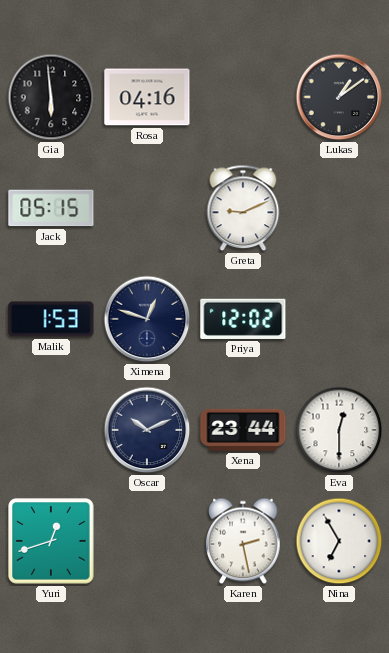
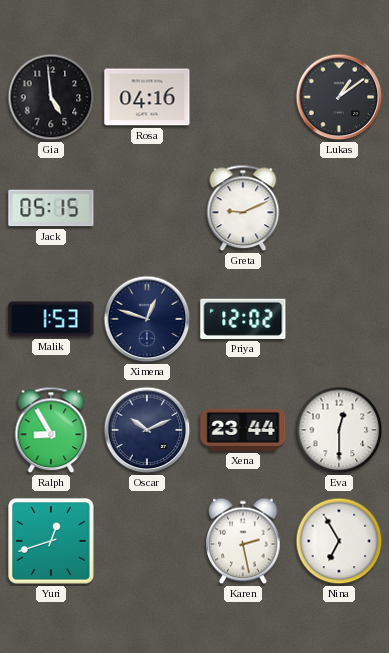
Gia: 5:59 -> 4:59
Ralph: none -> 8:55
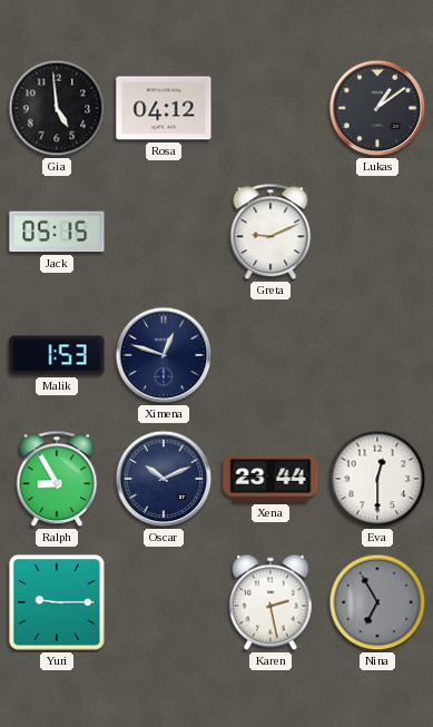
Rosa: 04:16 -> 04:12
Priya: 12:02 -> none
Yuri: 12:42 -> 9:15
Nina dial: white -> grey
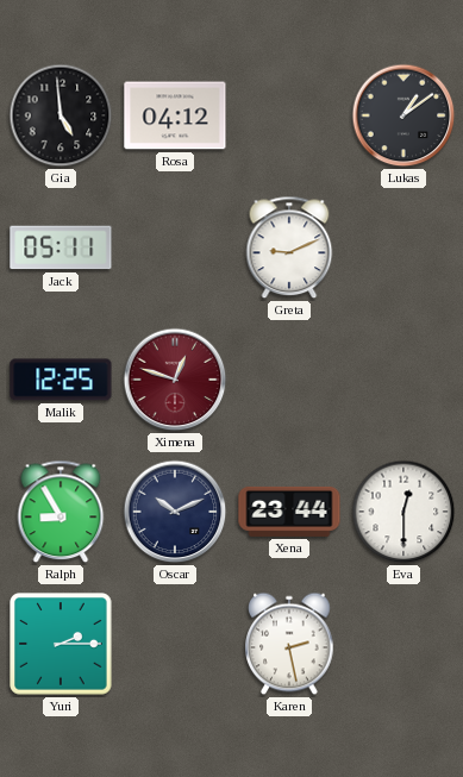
Jack: 05:15 -> 05:11
Malik: 1:53 -> 12:25
Ximena dial: navy -> burgundy
Yuri: 9:15 -> 2:15
Nina: 6:55 -> none
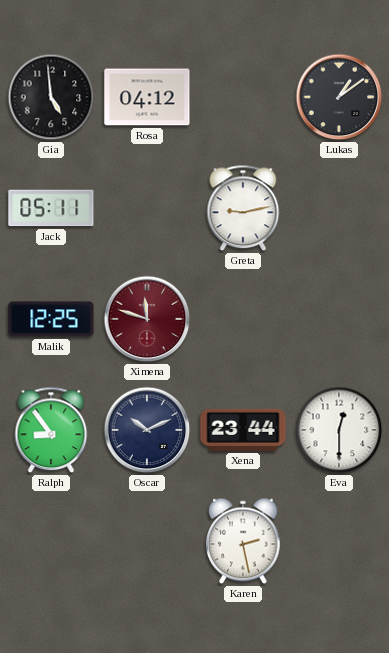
Greta: 9:11 -> 9:13
Ximena: 12:48 -> 11:48
Ralph: 8:55 -> 8:54
Yuri: 2:15 -> none
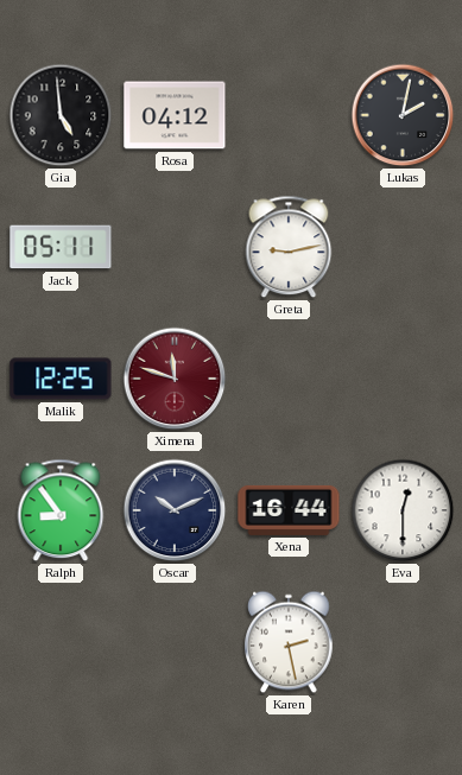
Lukas: 1:09 -> 2:02
Xena: 23:44 -> 16:44
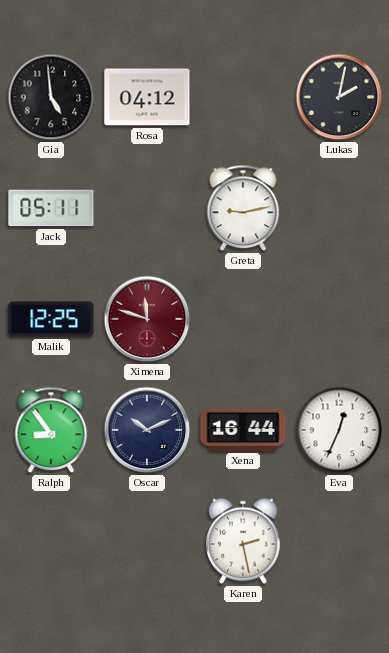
Eva: 12:30 -> 12:34
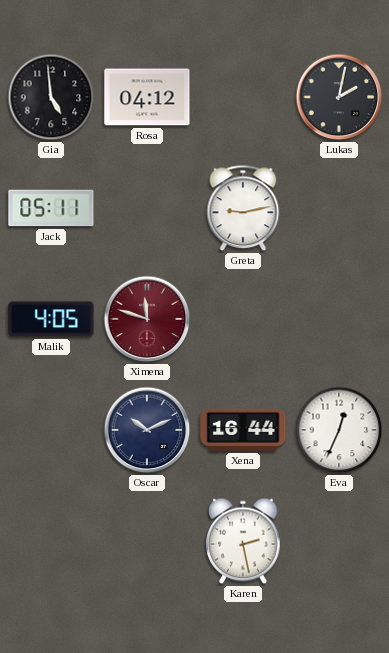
Malik: 12:25 -> 4:05
Ralph: 8:54 -> none
